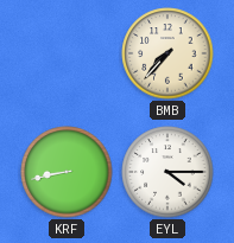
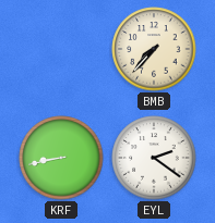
EYL: 4:15 -> 2:21
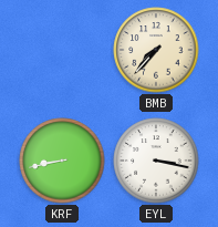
EYL: 2:21 -> 3:17
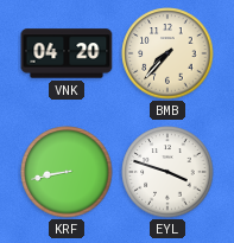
VNK: none -> 04:20
EYL: 3:17 -> 3:48
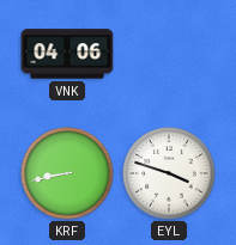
VNK: 04:20 -> 04:06
BMB: 7:37 -> none
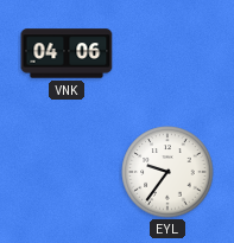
KRF: 8:43 -> none
EYL: 3:48 -> 9:36
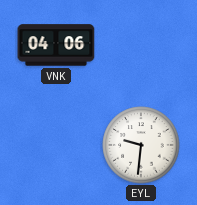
EYL: 9:36 -> 9:31
